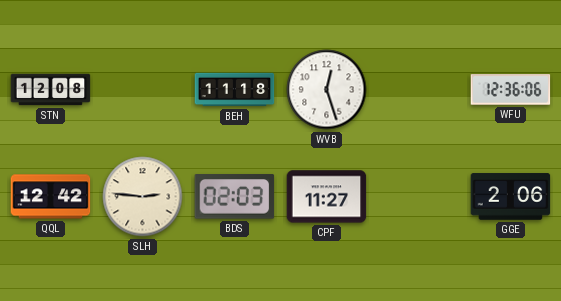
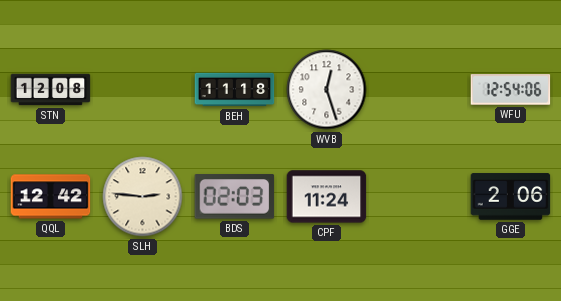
WFU: 12:36 -> 12:54
CPF: 11:27 -> 11:24
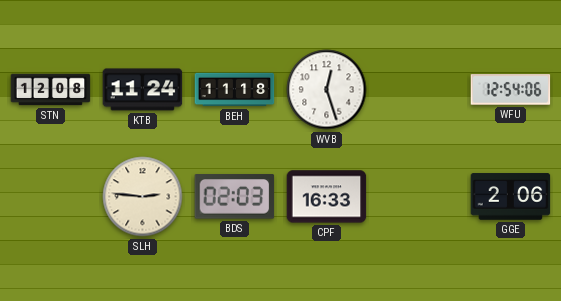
KTB: none -> 11:24
QQL: 12:42 -> none
CPF: 11:24 -> 16:33
